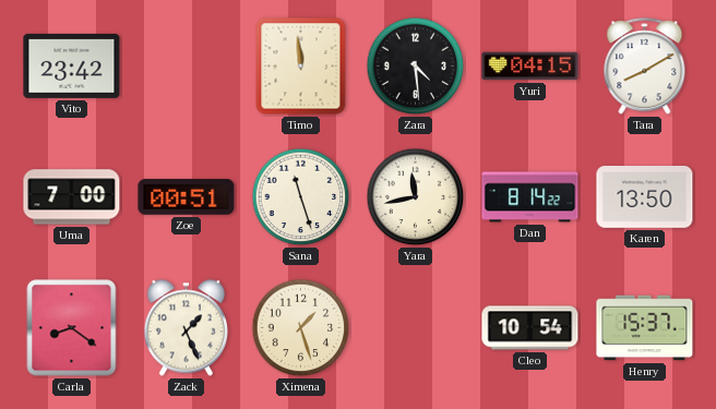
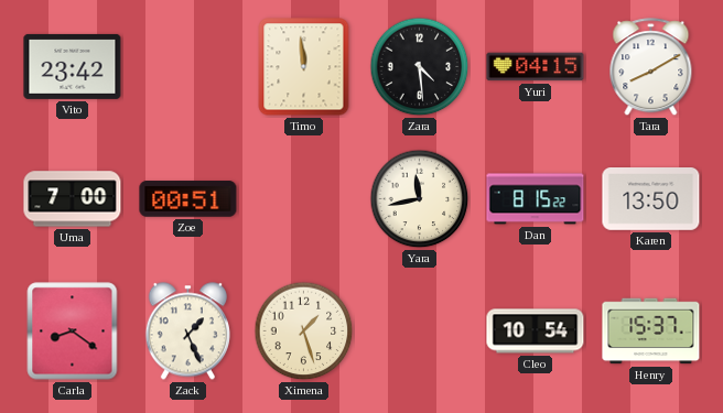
Sana: 11:27 -> none
Dan: 8:14 -> 8:15
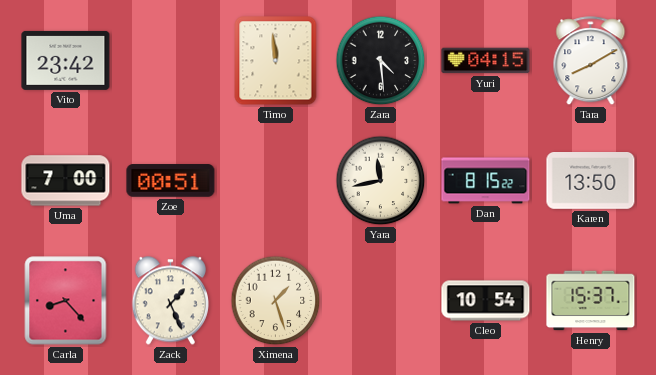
Carla: 8:21 -> 8:23
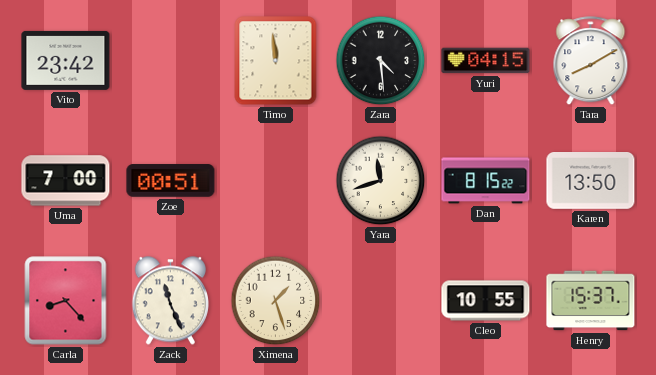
Yara: 11:43 -> 11:42
Zack: 1:26 -> 11:26
Cleo: 10:54 -> 10:55
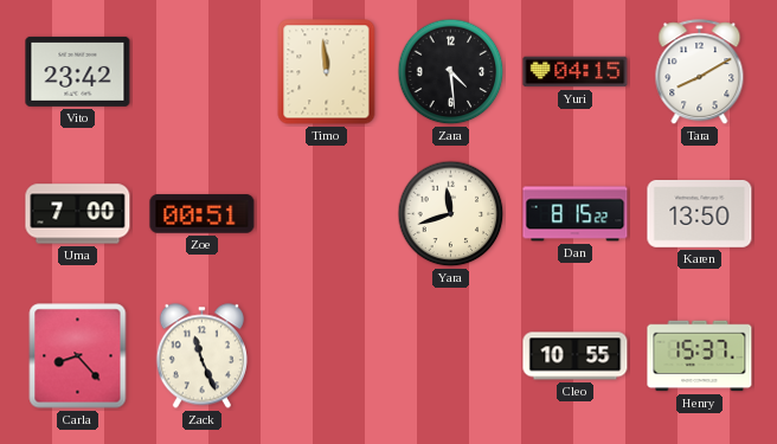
Ximena: 1:27 -> none
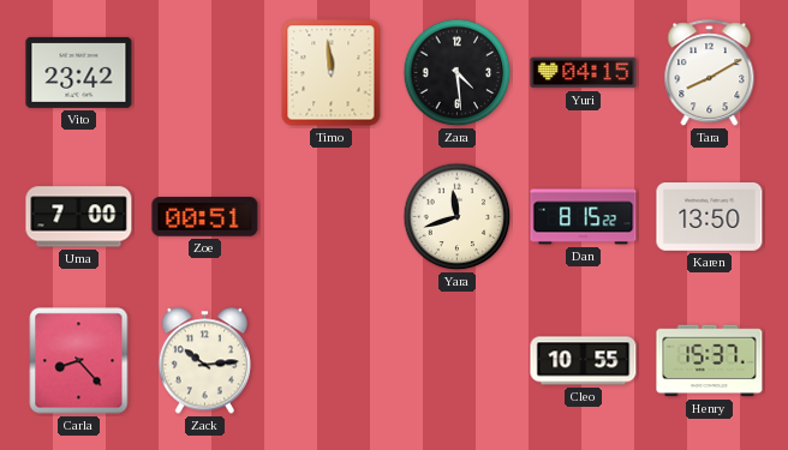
Zack: 11:26 -> 10:14
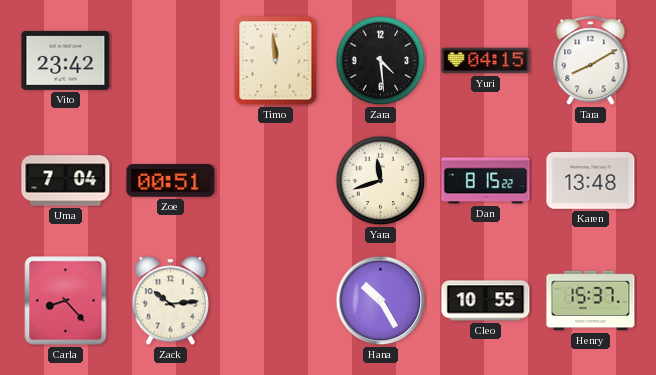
Uma: 7:00 -> 7:04
Karen: 13:50 -> 13:48
Hana: none -> 10:25
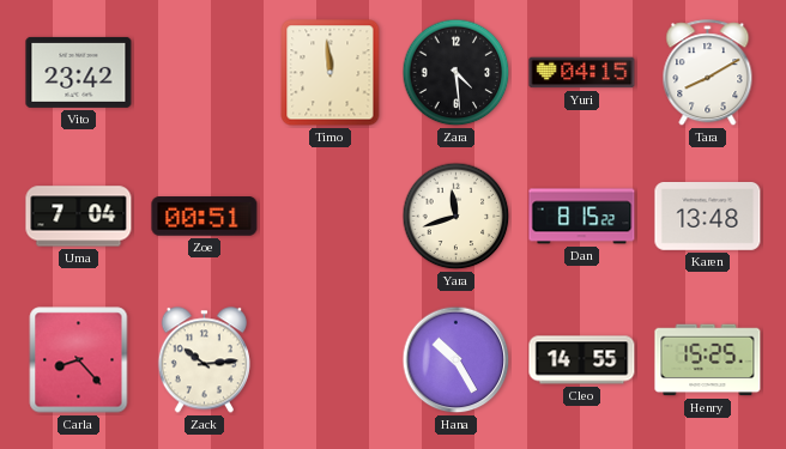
Cleo: 10:55 -> 14:55
Henry: 15:37 -> 15:25
